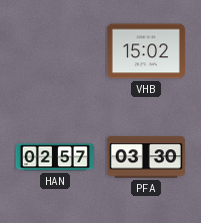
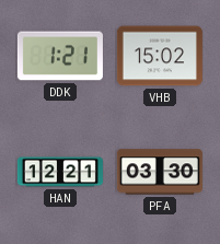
DDK: none -> 1:21
HAN: 02:57 -> 12:21
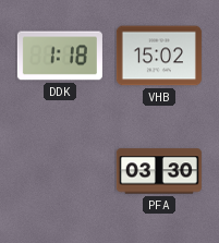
DDK: 1:21 -> 1:18
HAN: 12:21 -> none
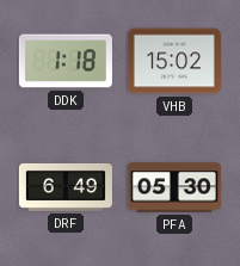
DRF: none -> 6:49
PFA: 03:30 -> 05:30
